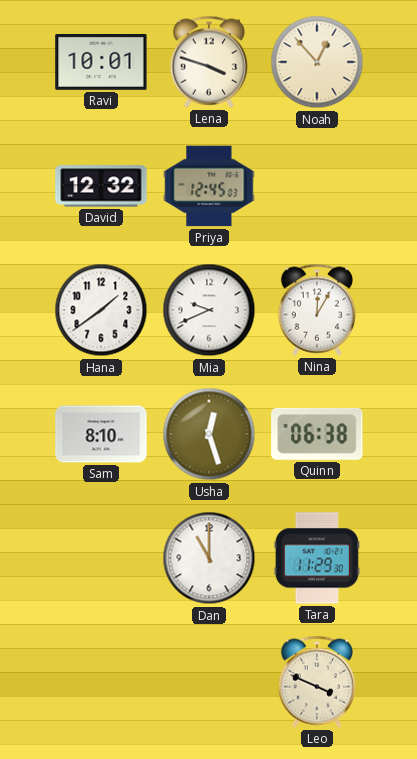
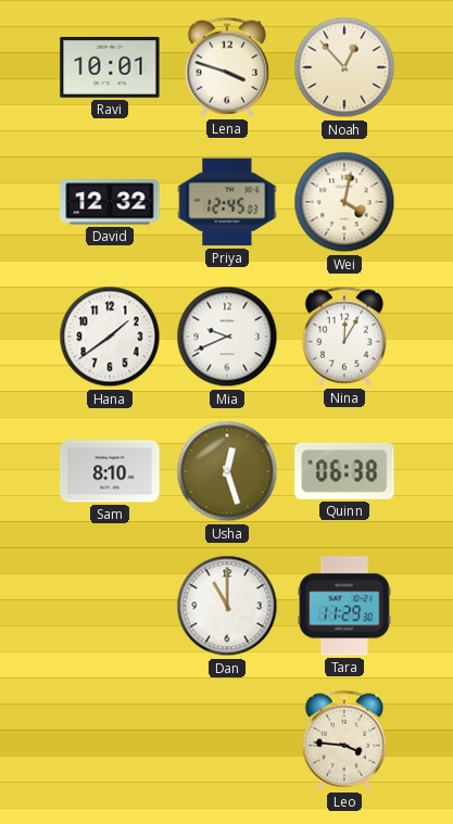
Wei: none -> 4:02
Leo: 3:49 -> 3:46
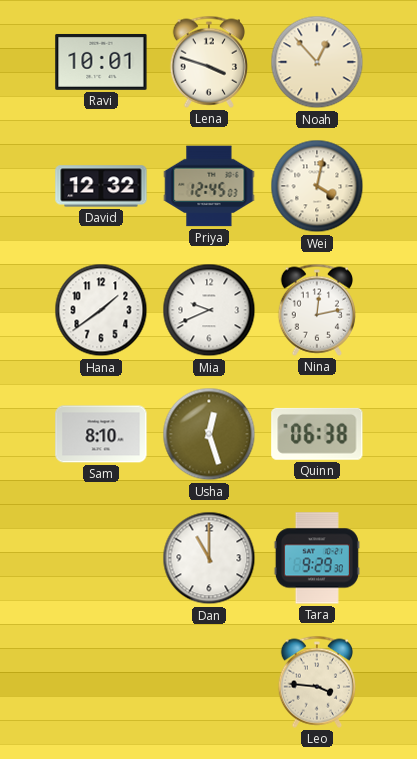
Nina: 12:05 -> 12:13
Tara: 11:29 -> 9:29
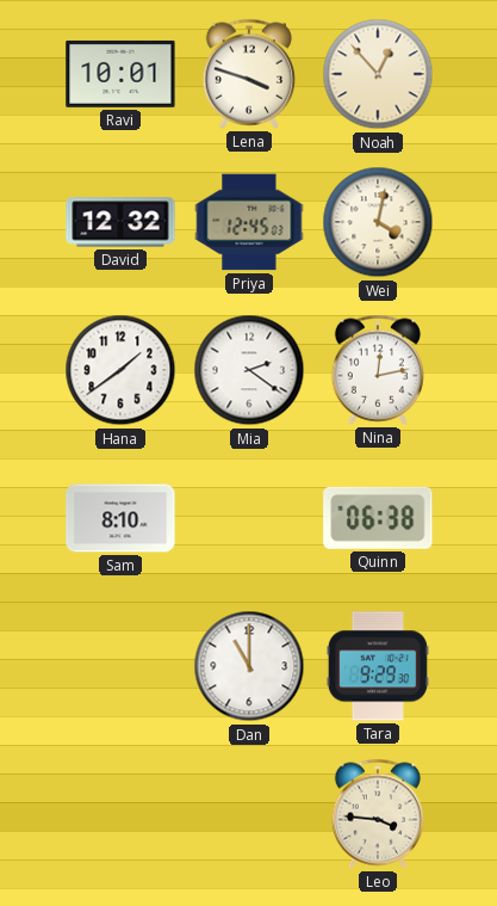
Mia: 9:41 -> 2:21
Usha: 12:27 -> none
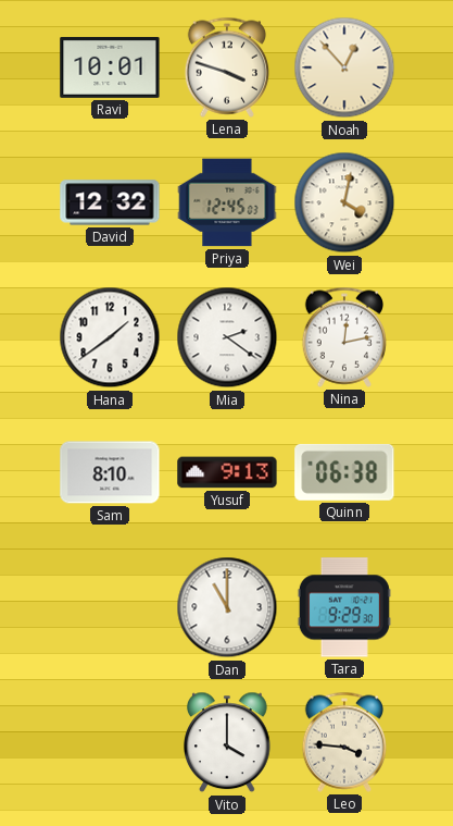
Yusuf: none -> 9:13
Vito: none -> 4:00
